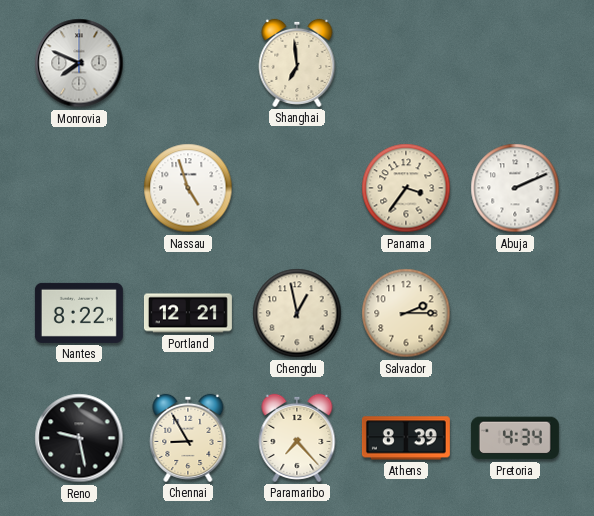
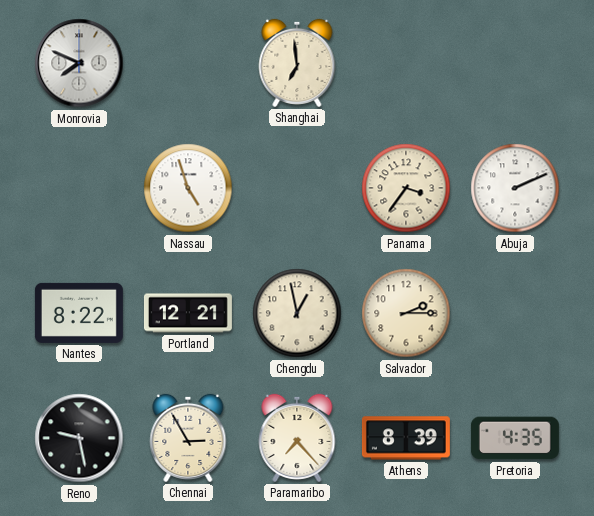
Chennai: 8:55 -> 2:55
Pretoria: 4:34 -> 4:35
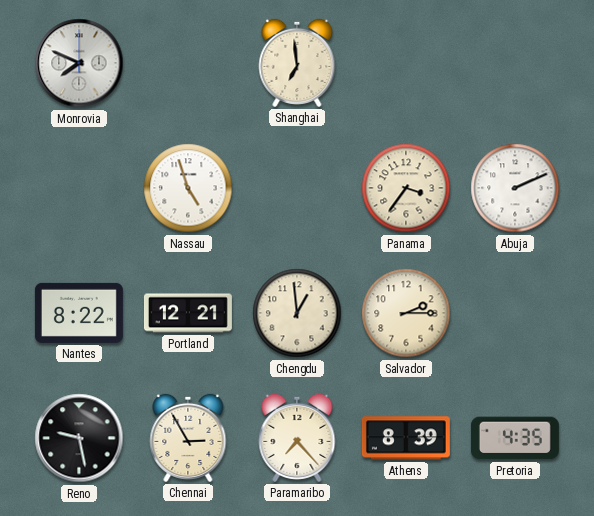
Chengdu: 12:58 -> 12:59
